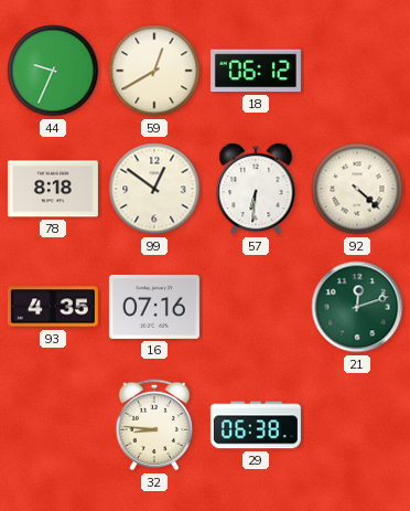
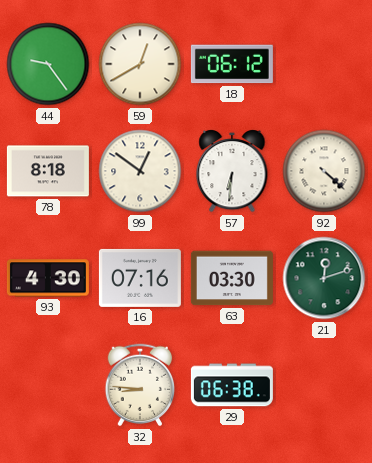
44: 9:34 -> 9:24
93: 4:35 -> 4:30
63: none -> 03:30
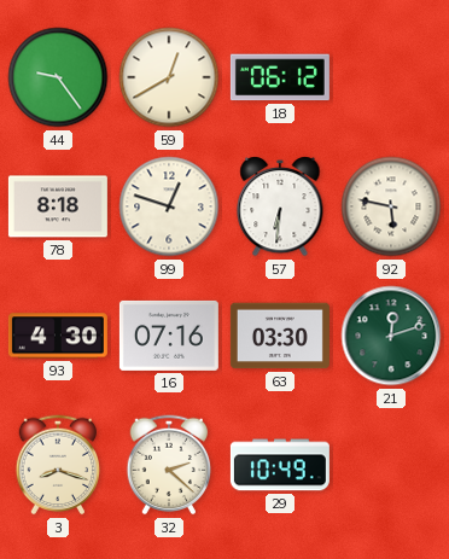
99: 12:51 -> 12:48
92: 4:22 -> 5:47
3: none -> 8:18
32: 8:46 -> 2:22
29: 06:38 -> 10:49
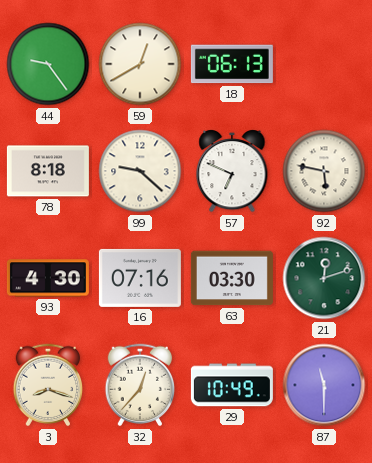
18: 06:12 -> 06:13
99: 12:48 -> 9:22
57: 6:31 -> 6:49
32: 2:22 -> 12:37
87: none -> 11:30
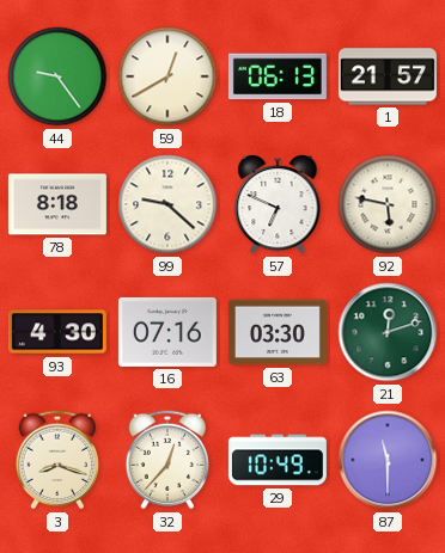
1: none -> 21:57
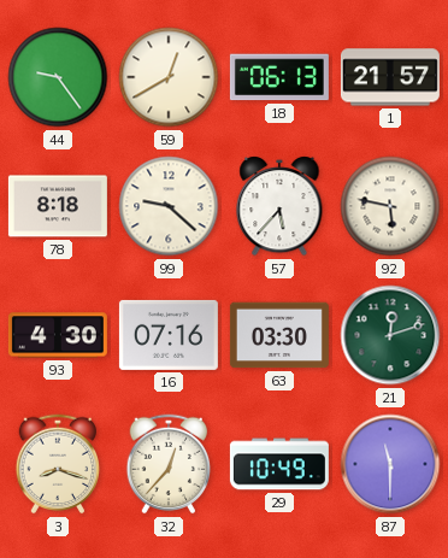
57: 6:49 -> 5:37
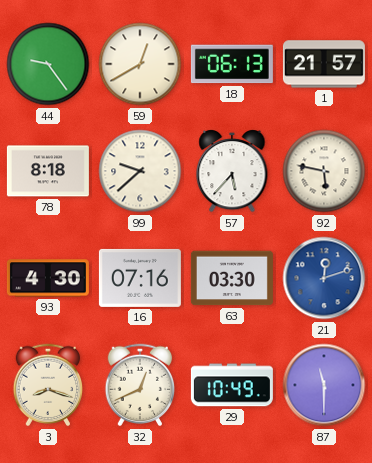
99: 9:22 -> 9:38
21 dial: green -> blue
32: 12:37 -> 12:41
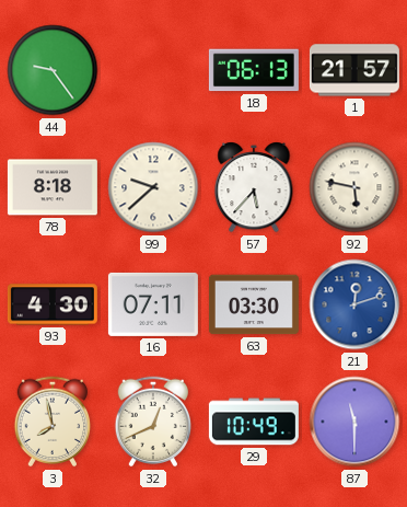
59: 12:40 -> none
16: 07:16 -> 07:11
3: 8:18 -> 7:58
